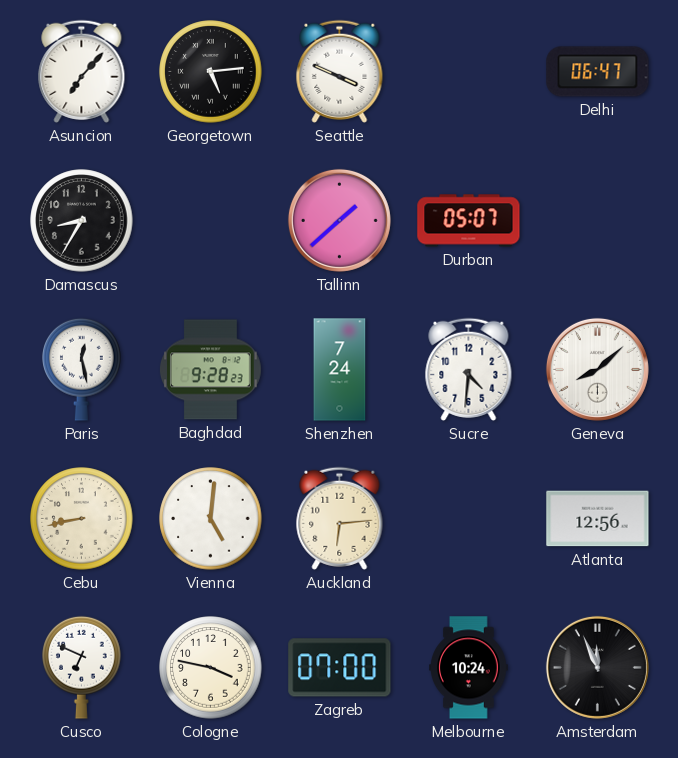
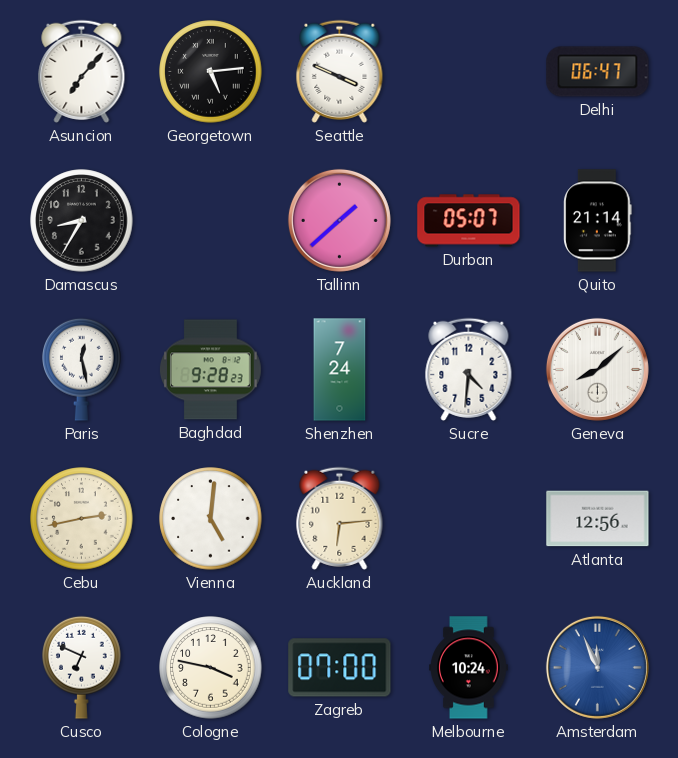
Quito: none -> 21:14
Cebu: 8:43 -> 2:43
Amsterdam dial: black -> blue
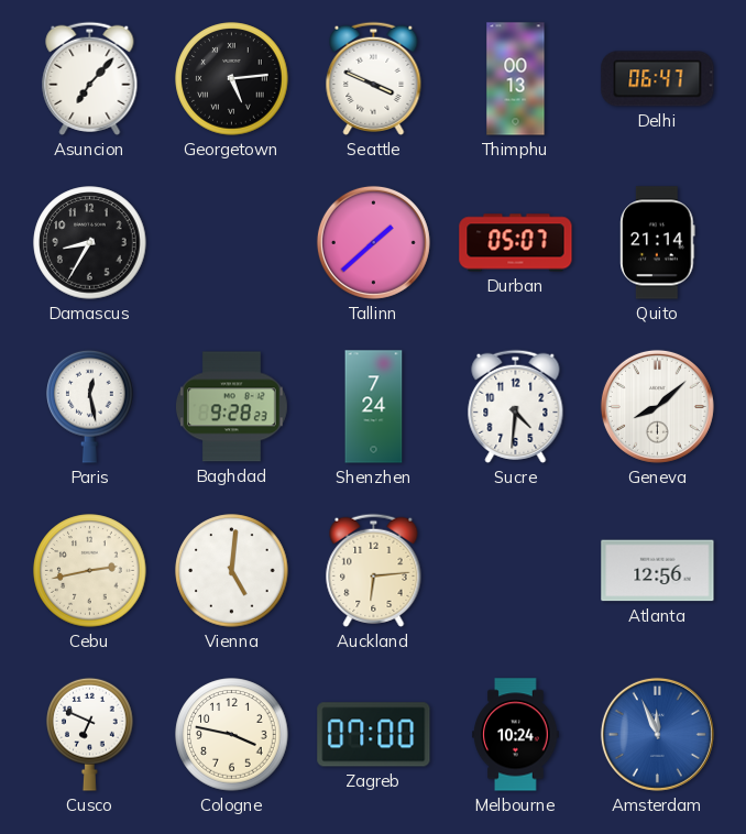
Thimphu: none -> 00:13
